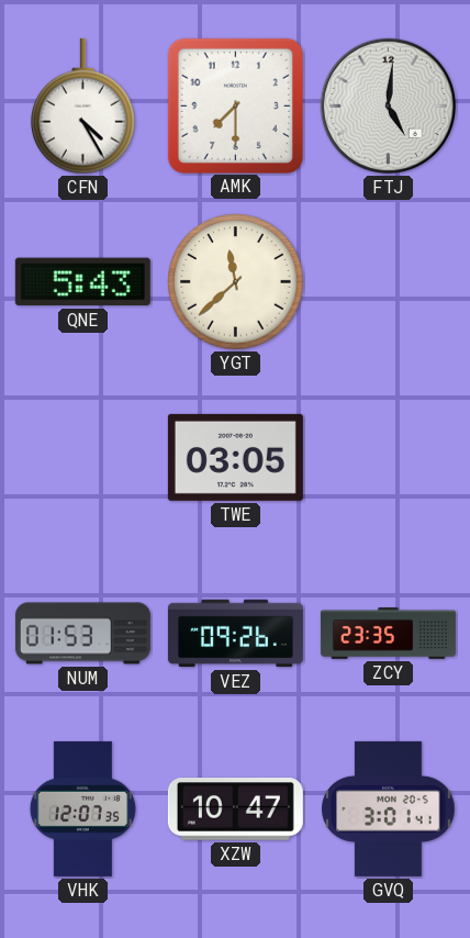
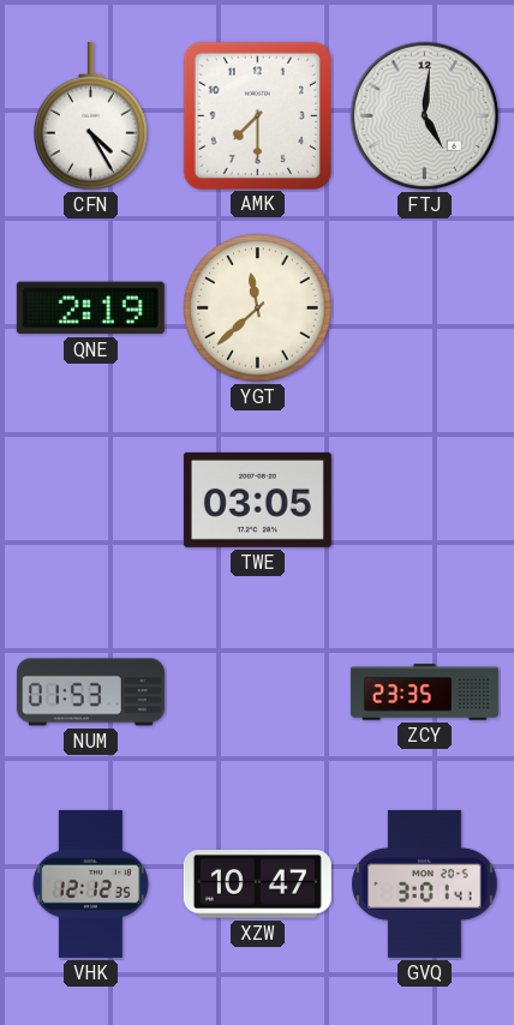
QNE: 5:43 -> 2:19
VEZ: 09:26 -> none
VHK: 12:07 -> 12:12
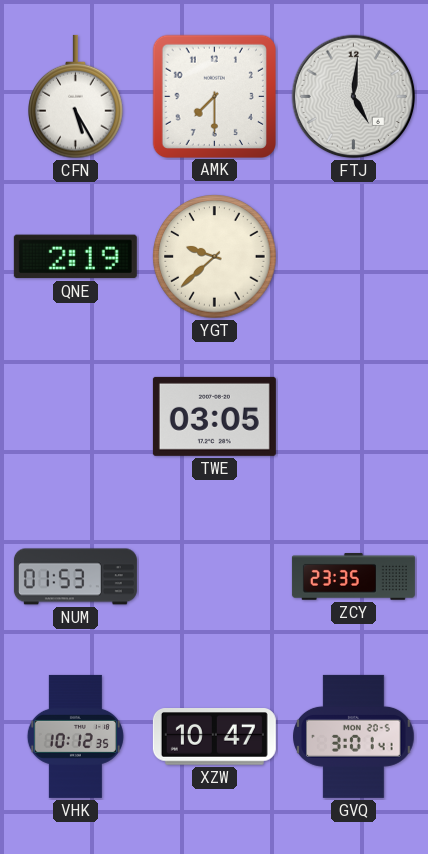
CFN: 4:25 -> 5:25
YGT: 11:38 -> 9:38
VHK: 12:12 -> 10:12
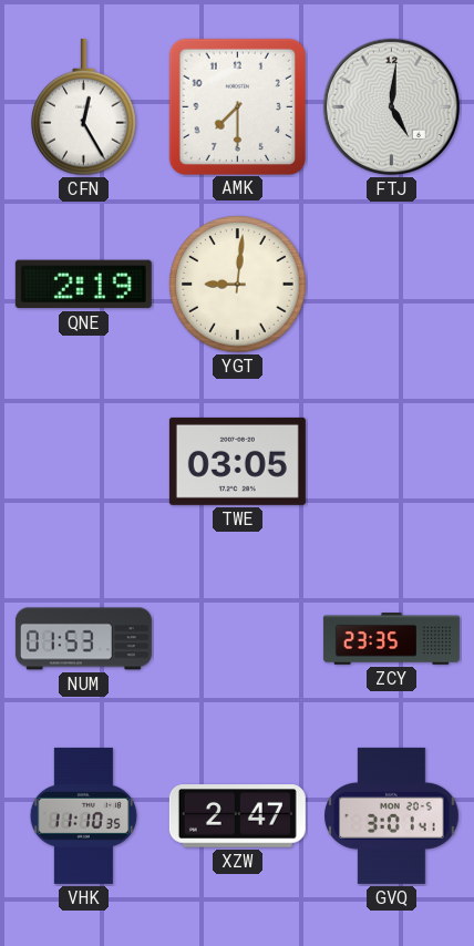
CFN: 5:25 -> 12:25
YGT: 9:38 -> 9:01
VHK: 10:12 -> 11:10
XZW: 10:47 -> 2:47
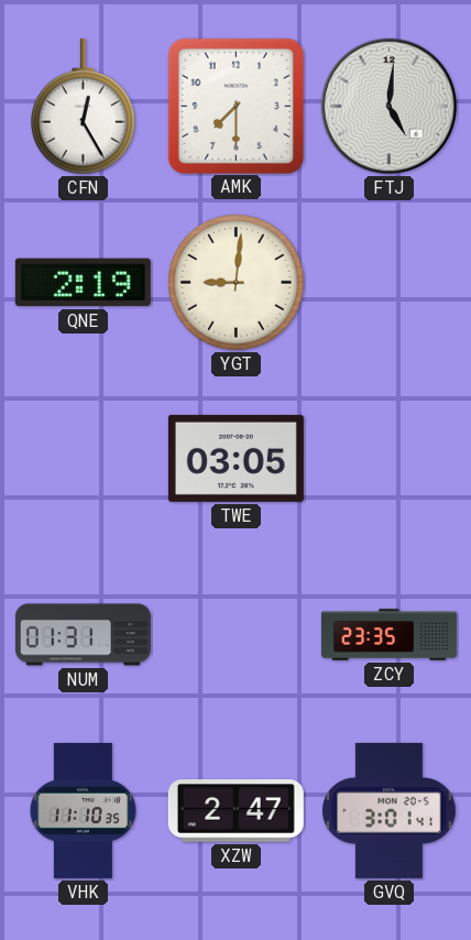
NUM: 01:53 -> 01:31
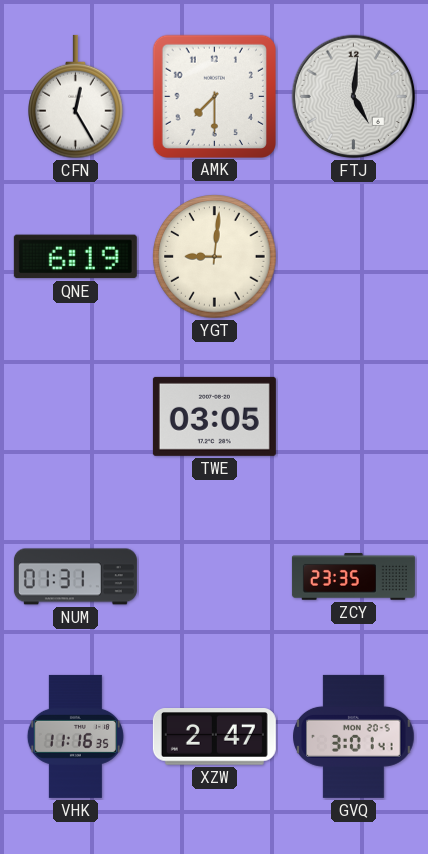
QNE: 2:19 -> 6:19
VHK: 11:10 -> 11:16
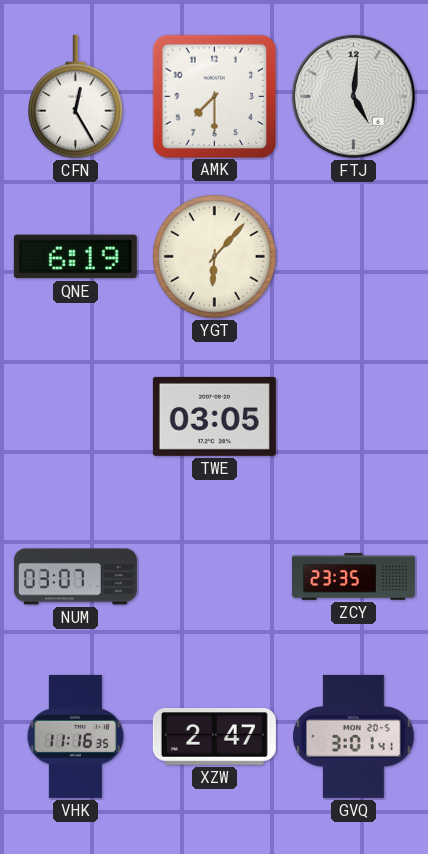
YGT: 9:01 -> 6:07
NUM: 01:31 -> 03:07
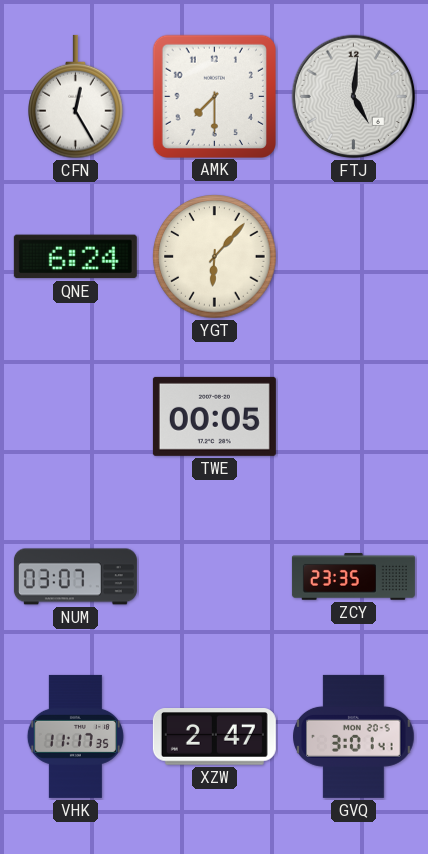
QNE: 6:19 -> 6:24
TWE: 03:05 -> 00:05
VHK: 11:16 -> 11:17
